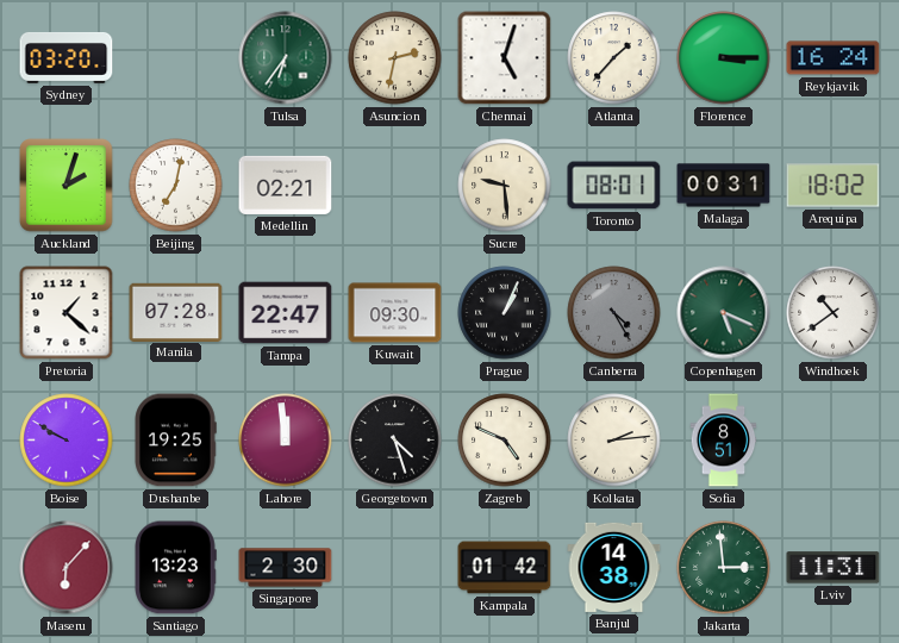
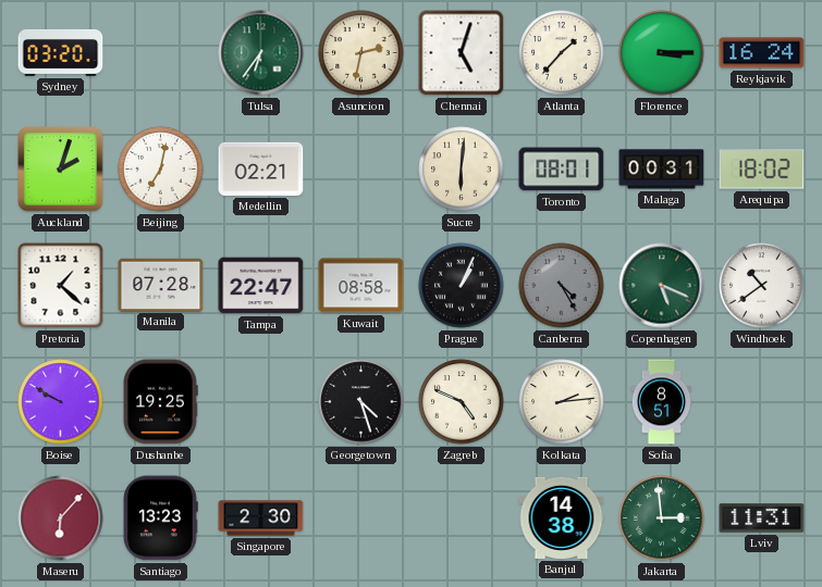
Sucre: 9:29 -> 6:01
Kuwait: 09:30 -> 08:58
Lahore: 11:59 -> none
Kampala: 01:42 -> none
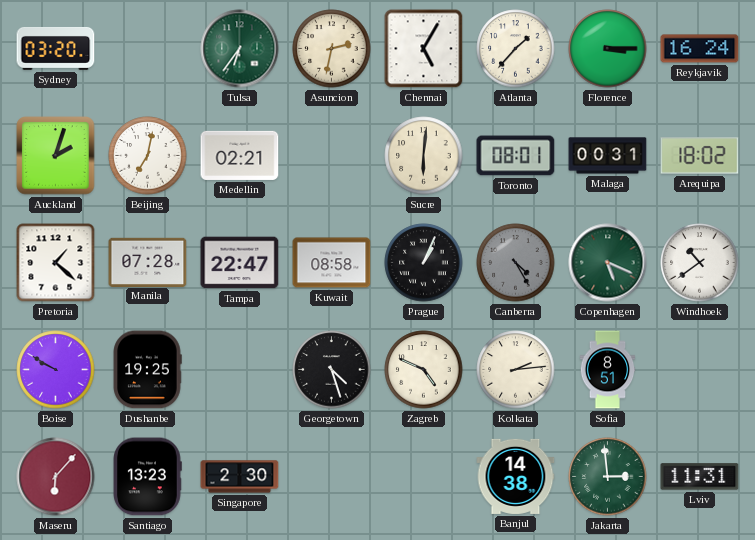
Chennai: 5:03 -> 5:05
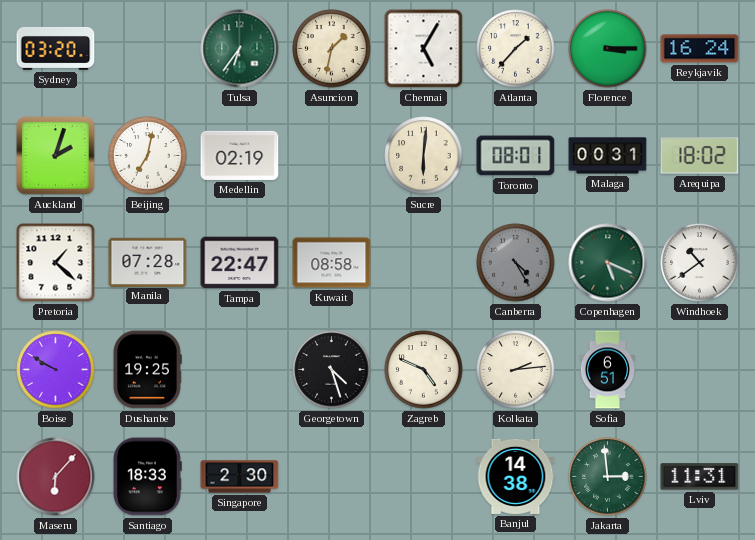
Asuncion: 2:32 -> 1:32
Medellin: 02:21 -> 02:19
Prague: 1:04 -> none
Sofia: 8:51 -> 6:51
Santiago: 13:23 -> 18:33
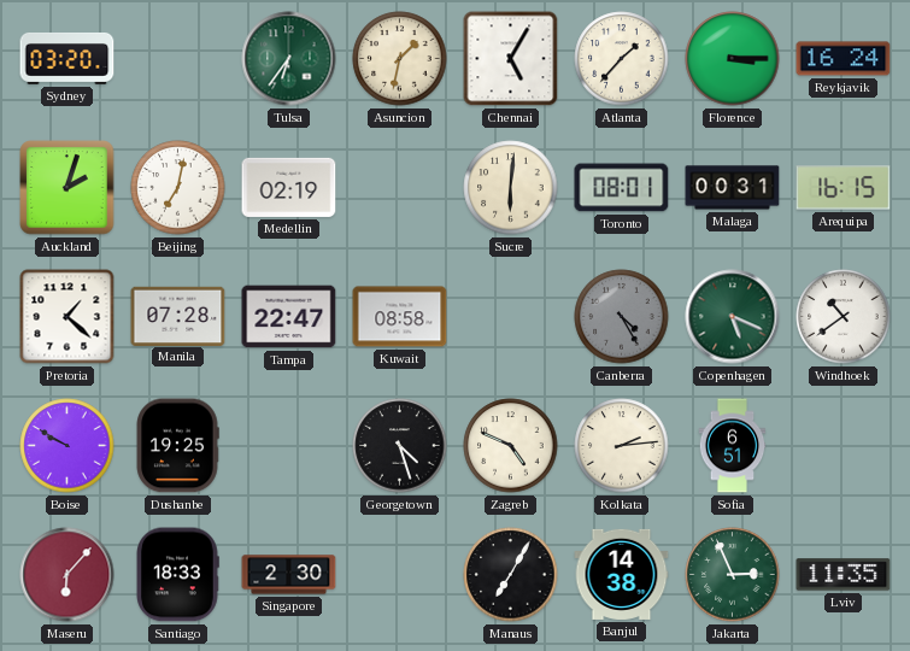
Arequipa: 18:02 -> 16:15
Manaus: none -> 7:05
Jakarta: 2:59 -> 2:56
Lviv: 11:31 -> 11:35
